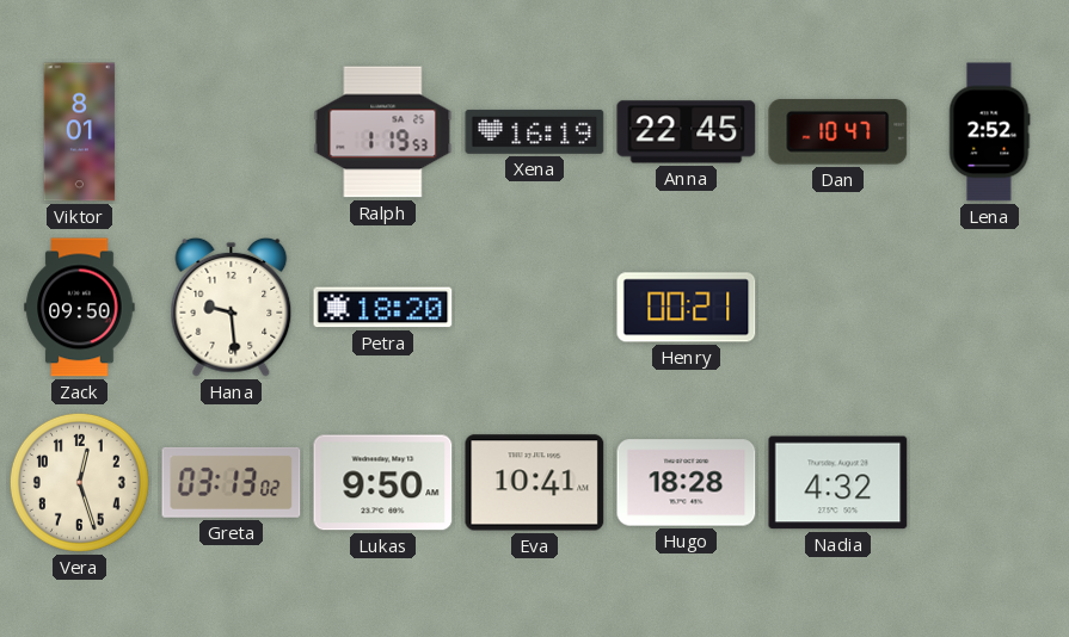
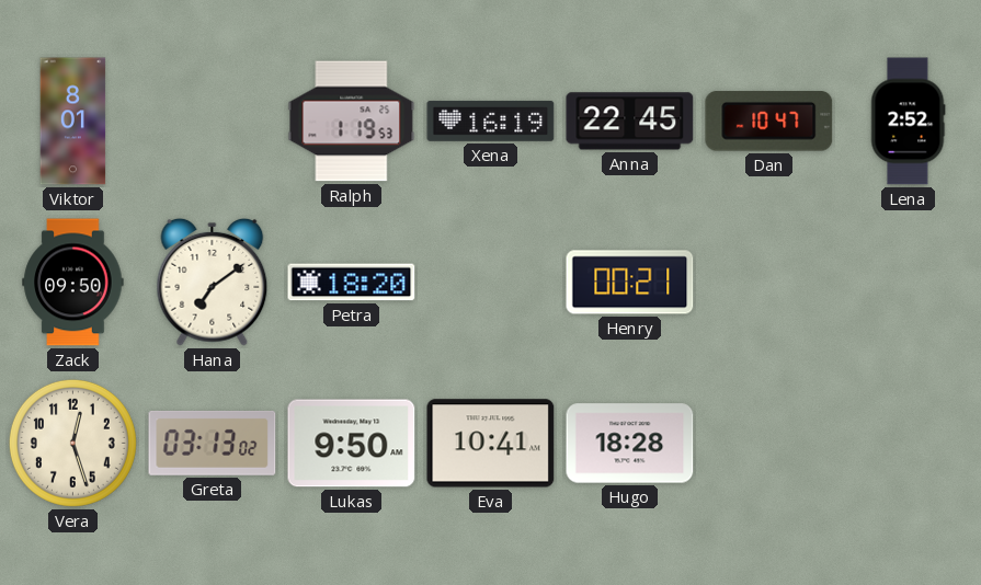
Hana: 9:29 -> 7:09
Nadia: 4:32 -> none
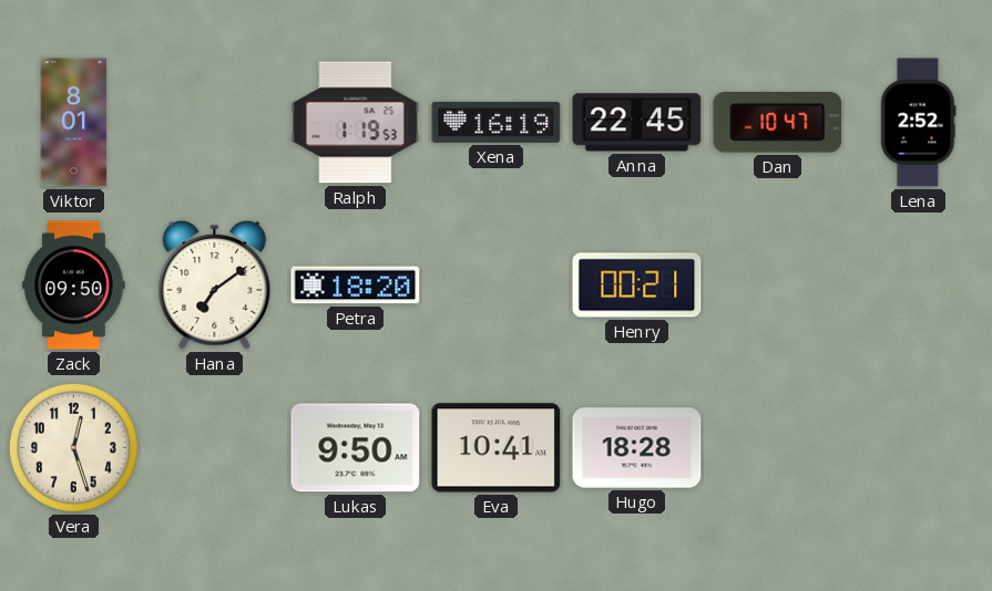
Greta: 03:13 -> none
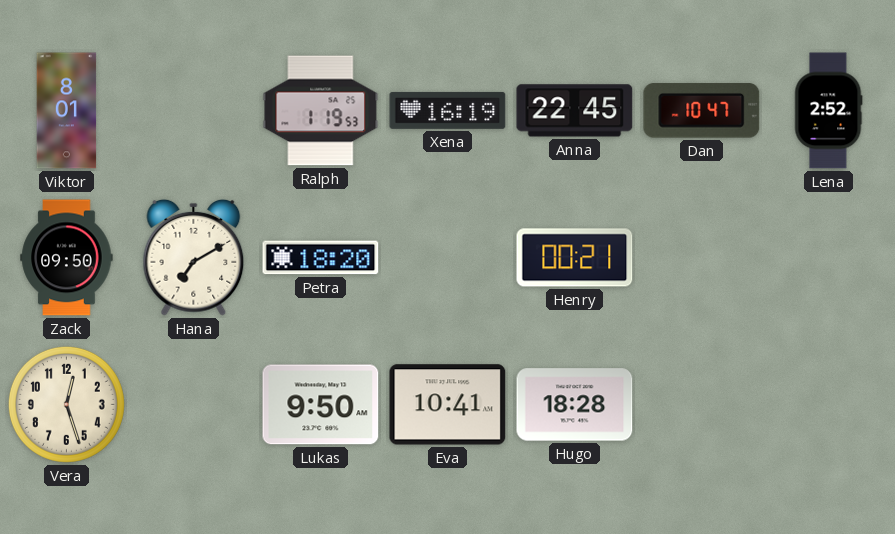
Hana: 7:09 -> 7:10
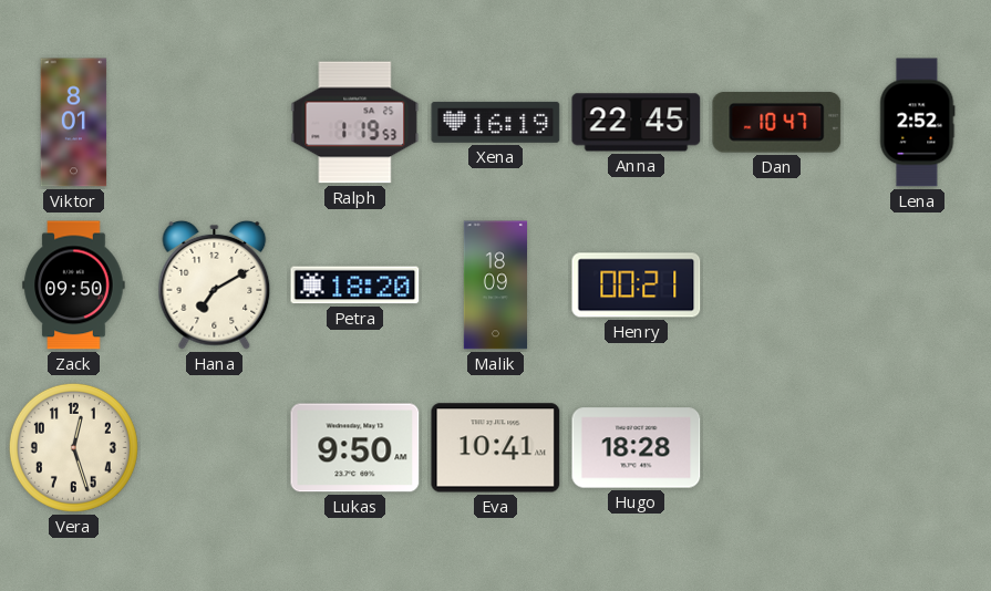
Malik: none -> 18:09
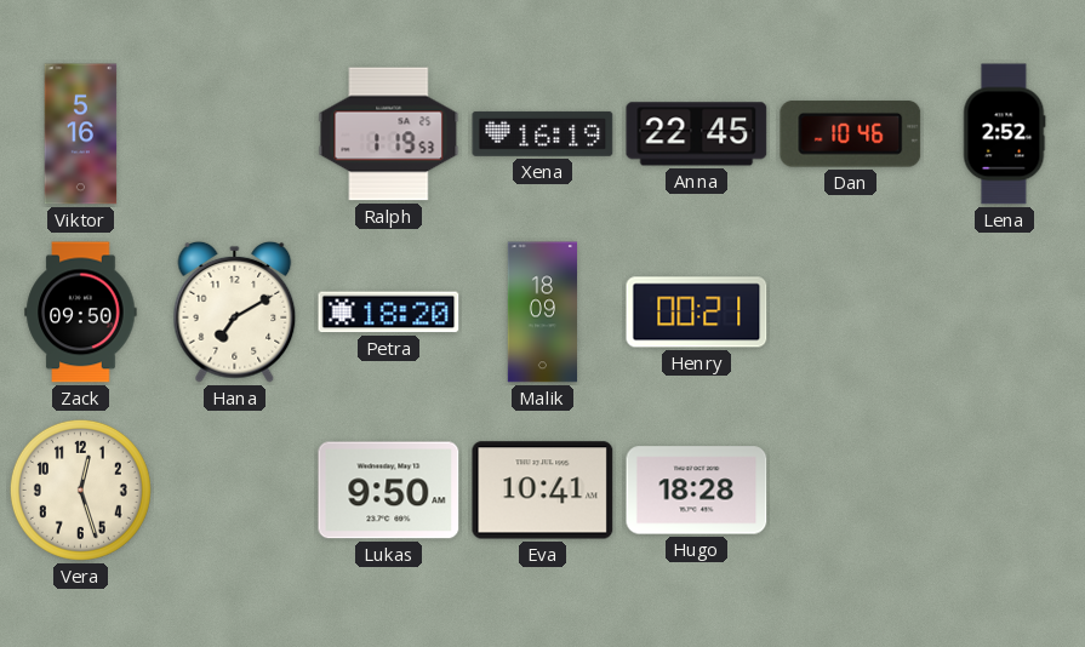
Viktor: 8:01 -> 5:16
Dan: 10:47 -> 10:46
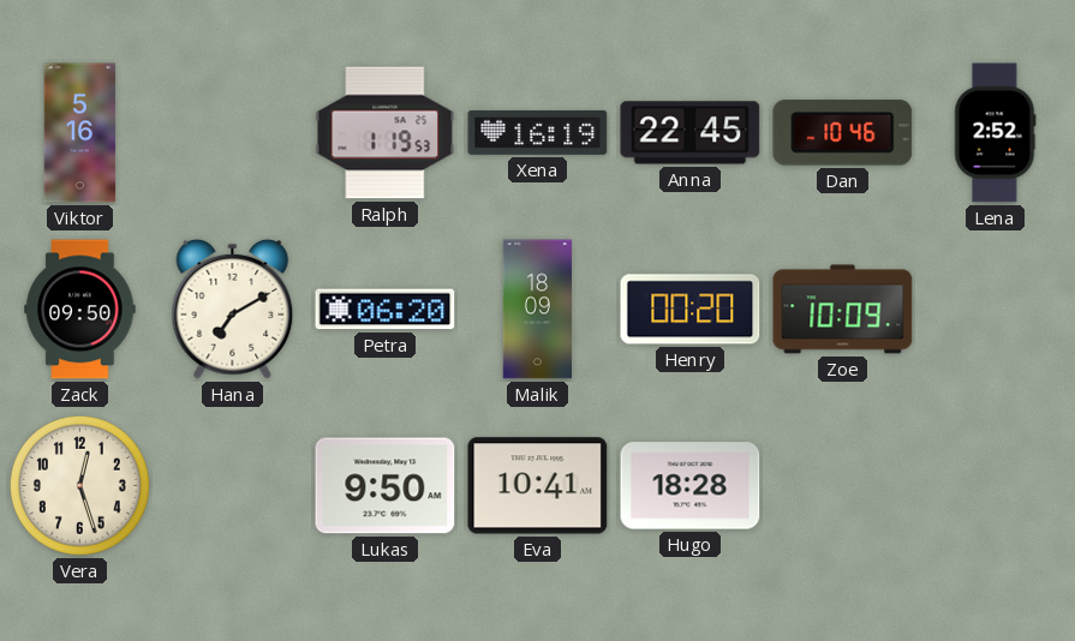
Petra: 18:20 -> 06:20
Henry: 00:21 -> 00:20
Zoe: none -> 10:09
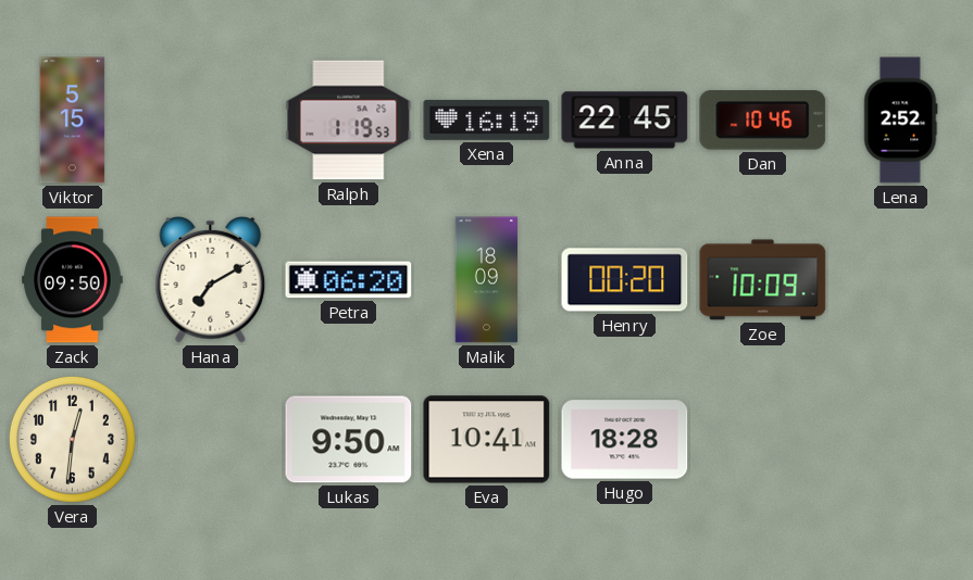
Viktor: 5:16 -> 5:15
Vera: 12:27 -> 12:31
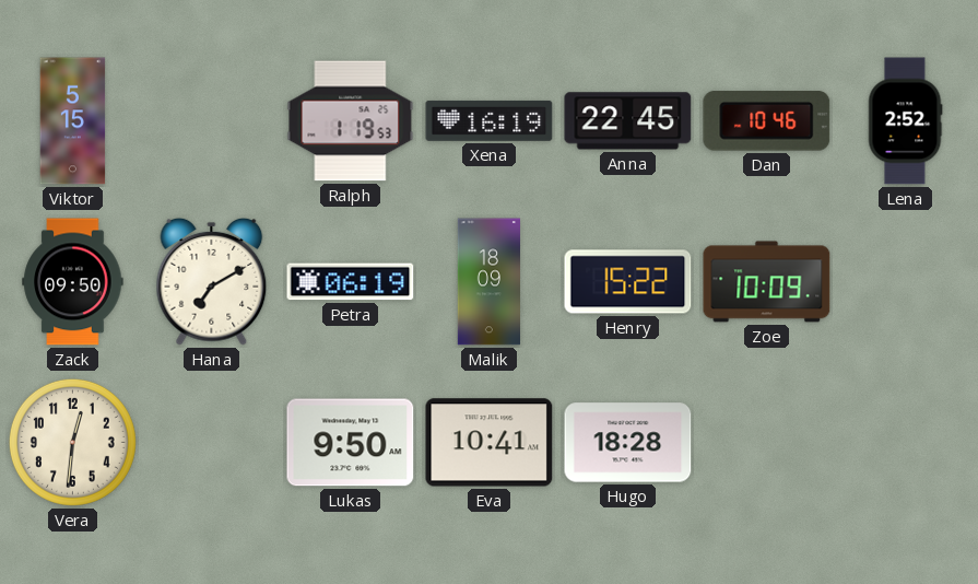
Petra: 06:20 -> 06:19
Henry: 00:20 -> 15:22
